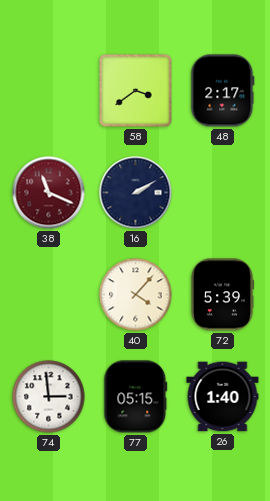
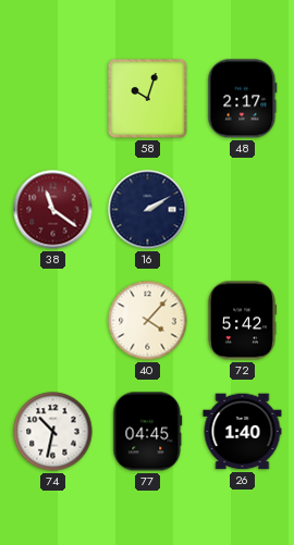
58: 3:39 -> 10:03
38: 11:19 -> 11:21
72: 5:39 -> 5:42
74: 2:59 -> 10:32
77: 05:15 -> 04:45
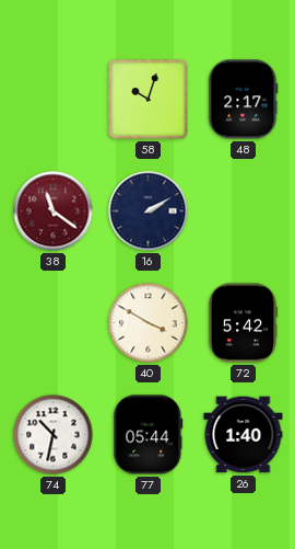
40: 4:07 -> 3:50
77: 04:45 -> 05:44
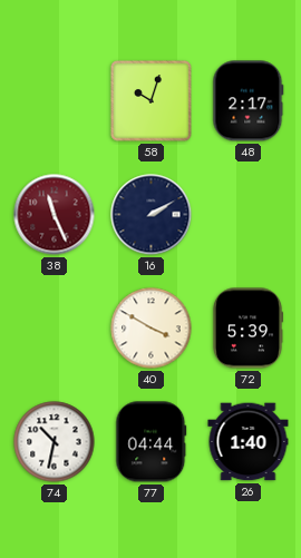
38: 11:21 -> 11:26
72: 5:42 -> 5:39
77: 05:44 -> 04:44
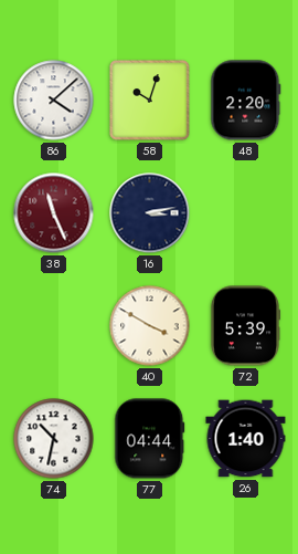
86: none -> 4:08
48: 2:17 -> 2:20
16: 2:10 -> 3:13
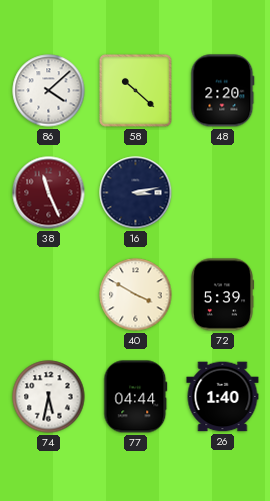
58: 10:03 -> 10:22
74: 10:32 -> 5:32
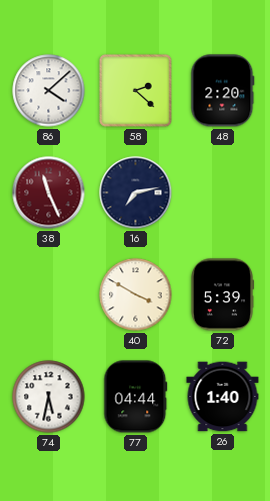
58: 10:22 -> 2:22
16: 3:13 -> 7:13
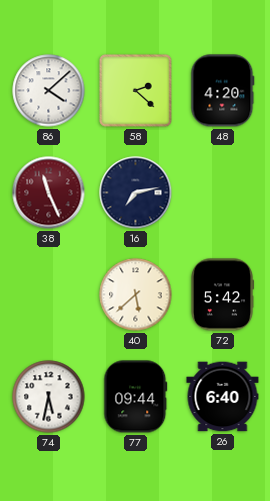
48: 2:20 -> 4:20
40: 3:50 -> 5:38
72: 5:39 -> 5:42
77: 04:44 -> 09:44
26: 1:40 -> 6:40
